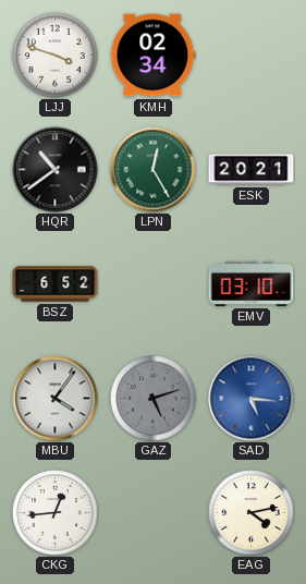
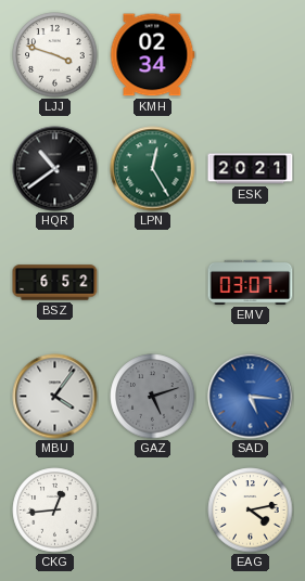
EMV: 03:10 -> 03:07
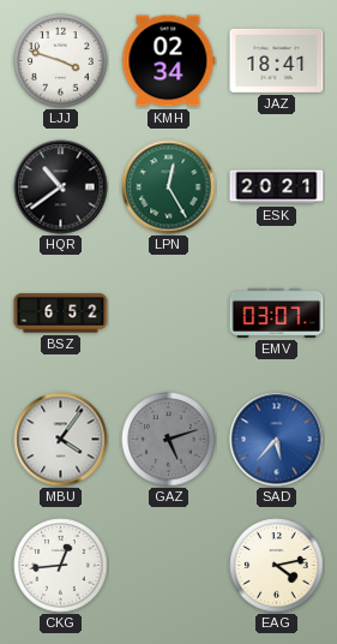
JAZ: none -> 18:41
SAD: 5:16 -> 5:37
